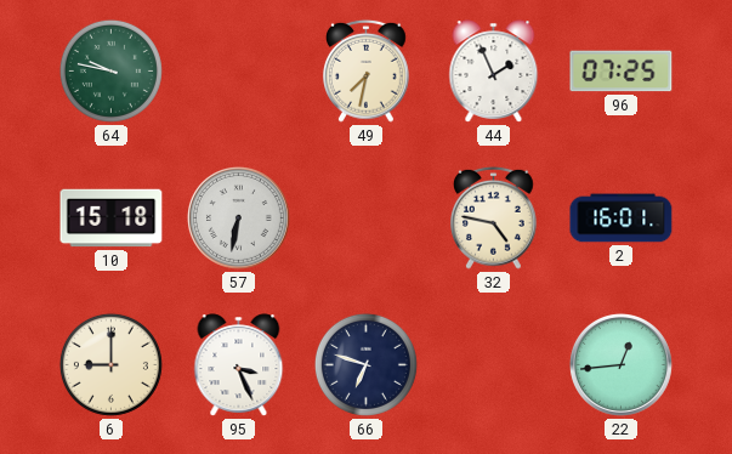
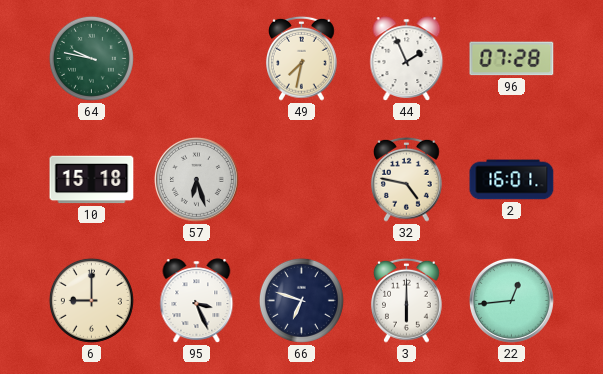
96: 07:25 -> 07:28
57: 6:32 -> 6:27
3: none -> 6:00
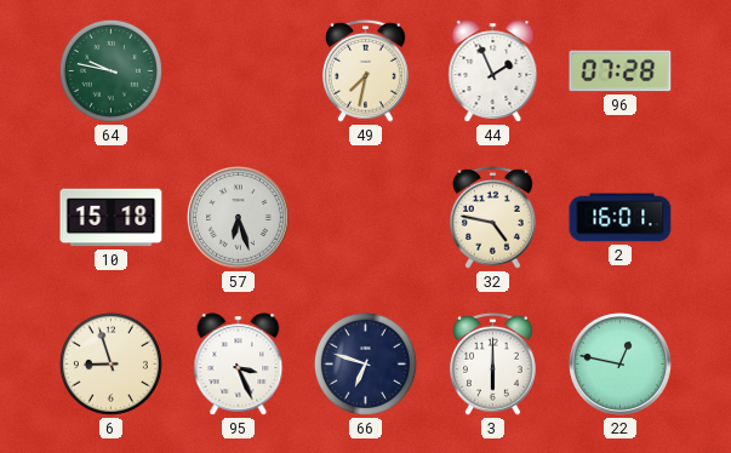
6: 9:00 -> 8:57
22: 12:44 -> 12:47
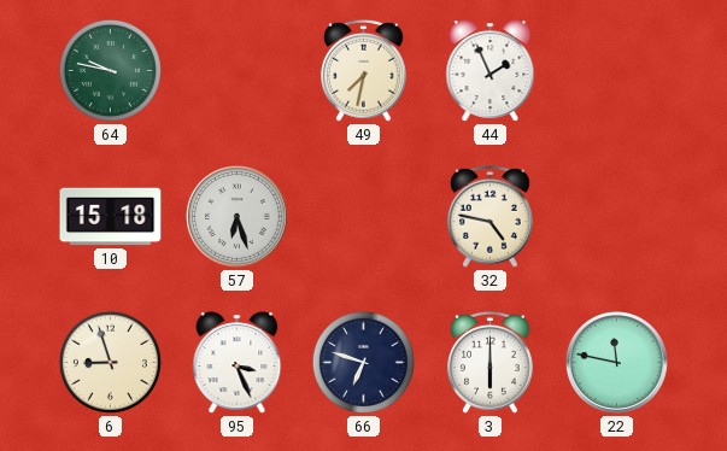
96: 07:28 -> none
2: 16:01 -> none
22: 12:47 -> 11:47
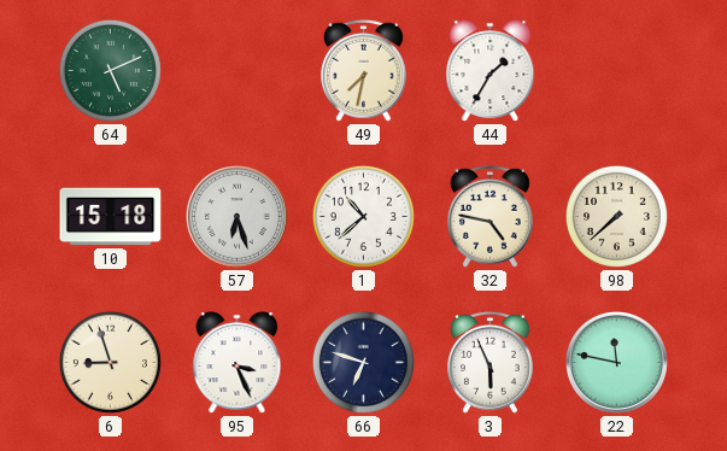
64: 9:47 -> 5:11
44: 1:56 -> 1:35
1: none -> 10:38
98: none -> 7:38
3: 6:00 -> 5:56
